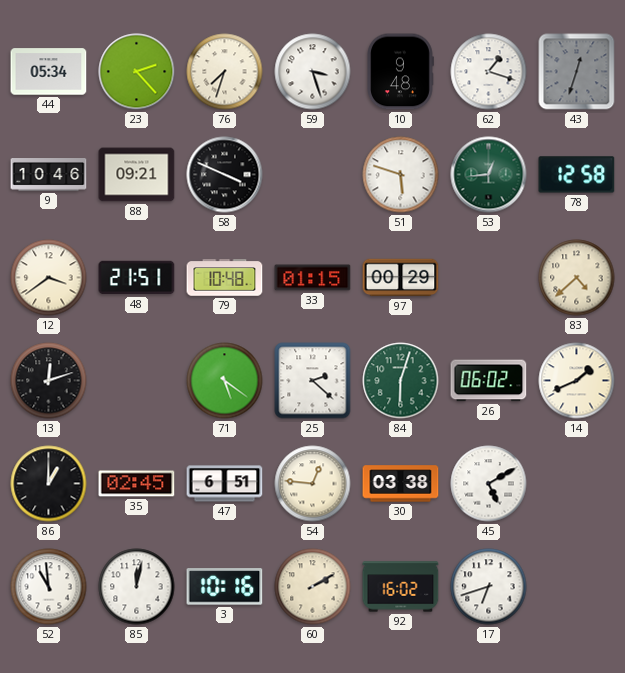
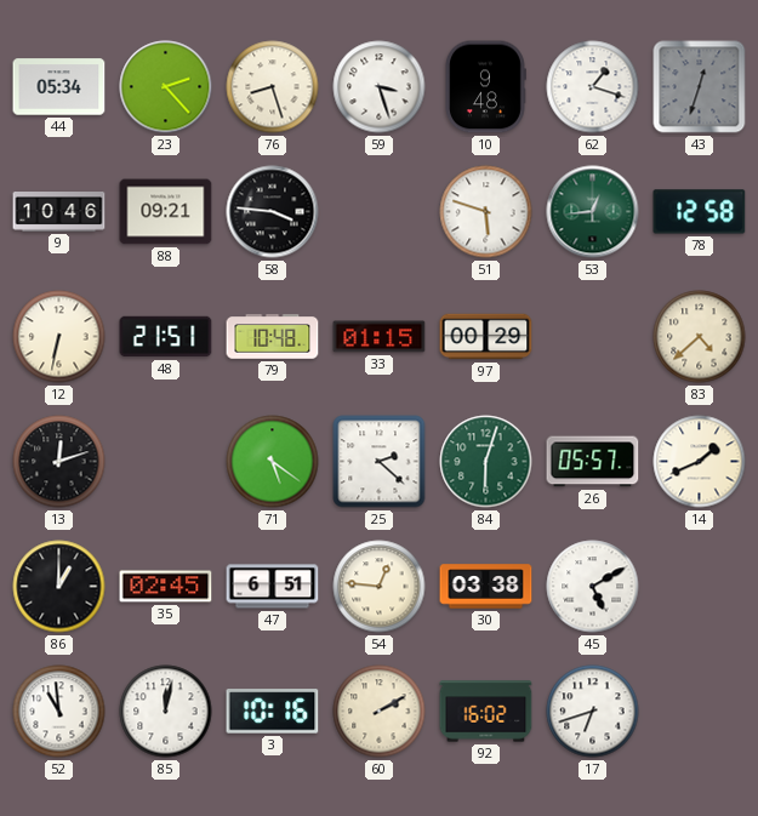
76: 7:33 -> 8:27
58: 3:49 -> 3:46
12: 3:39 -> 6:32
26: 06:02 -> 05:57
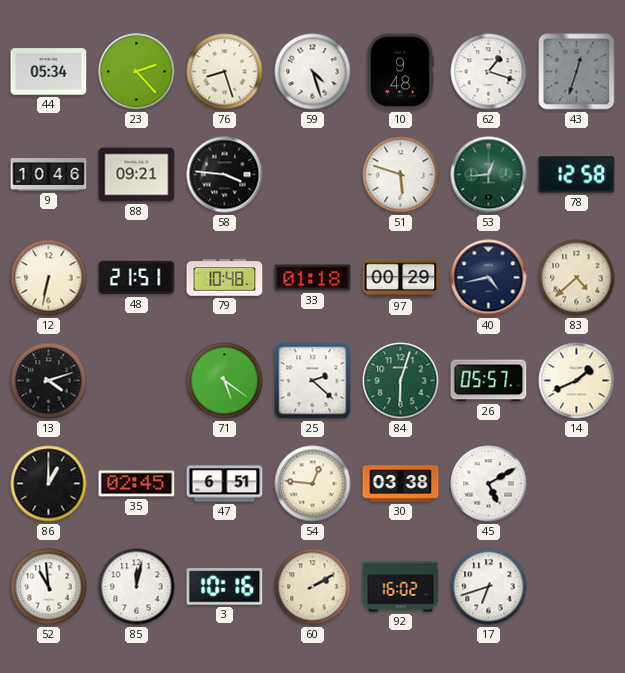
59: 3:27 -> 4:27
33: 01:15 -> 01:18
40: none -> 4:43
13: 12:12 -> 4:12
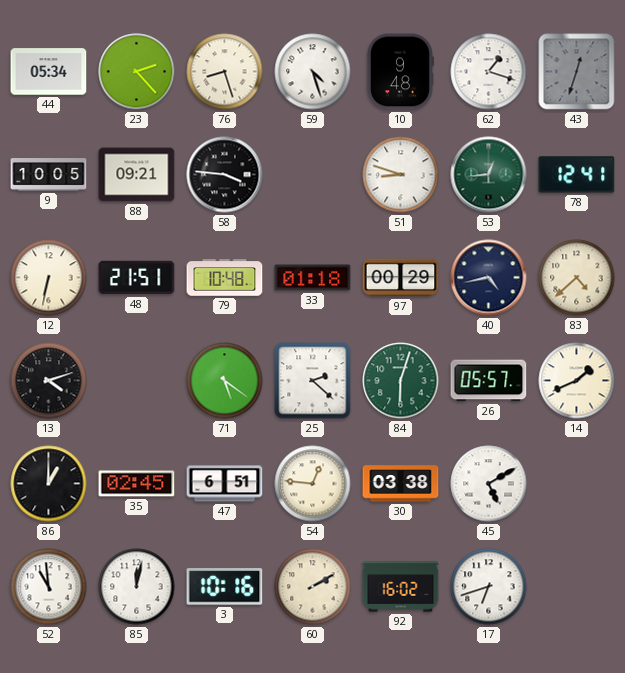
9: 10:46 -> 10:05
51: 5:48 -> 8:48
78: 12:58 -> 12:41
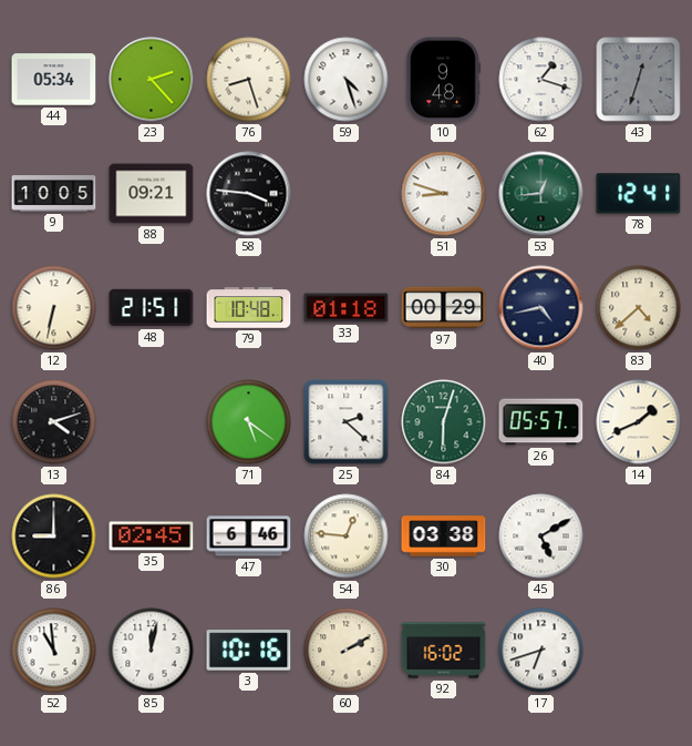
86: 1:00 -> 9:00
47: 6:51 -> 6:46
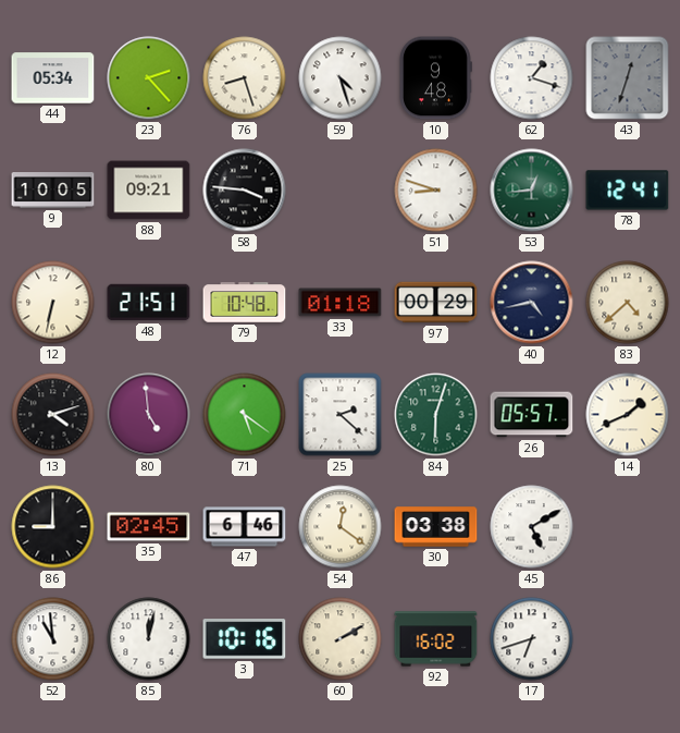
80: none -> 4:59
54: 12:46 -> 12:21
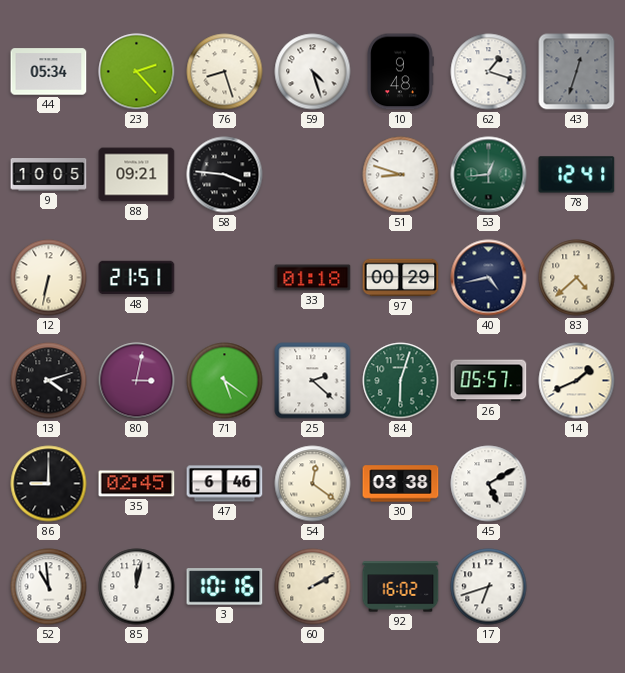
79: 10:48 -> none
80: 4:59 -> 3:02
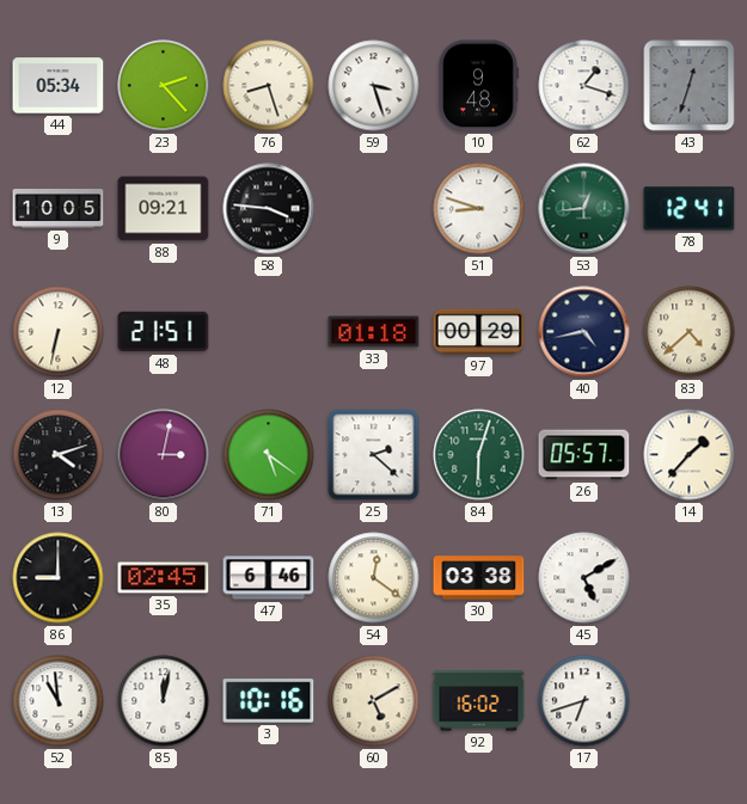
59: 4:27 -> 3:27
14: 1:41 -> 1:37
60: 2:10 -> 5:10
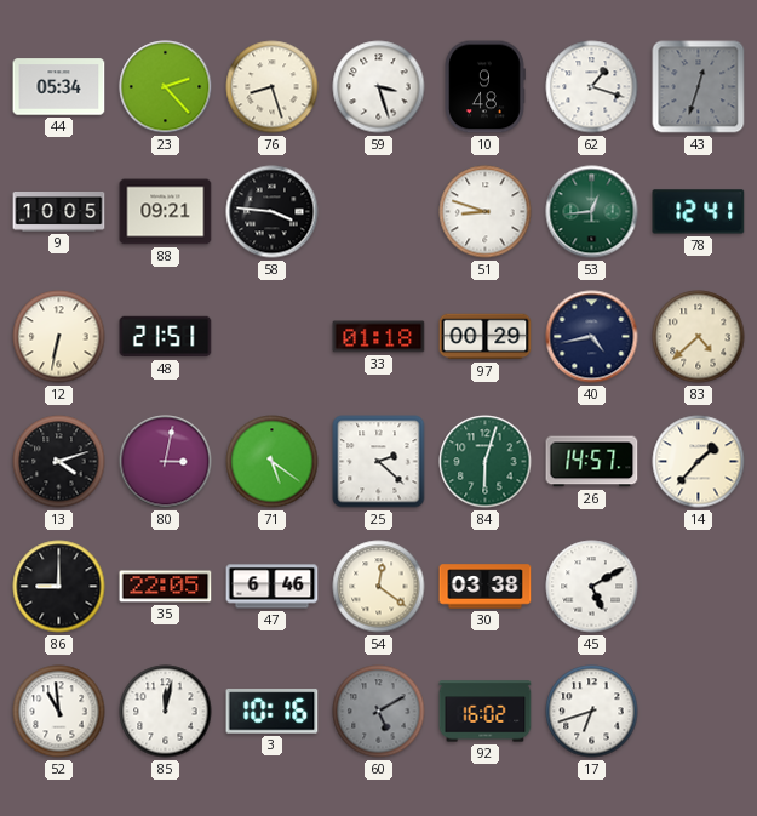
26: 05:57 -> 14:57
35: 02:45 -> 22:05
60 dial: cream -> grey
